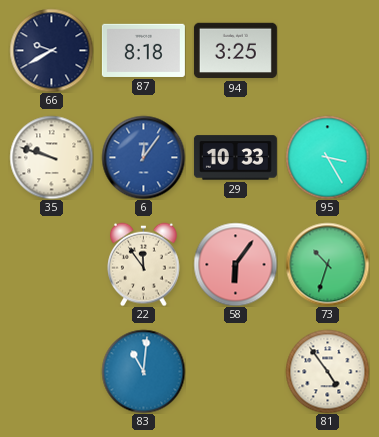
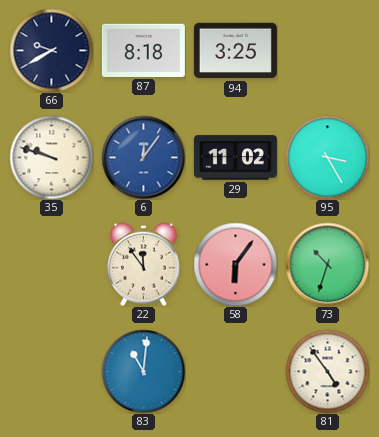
29: 10:33 -> 11:02
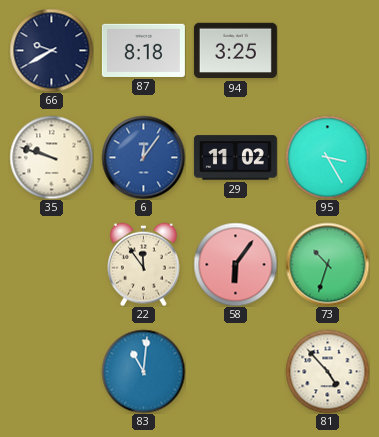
81: 4:54 -> 4:53
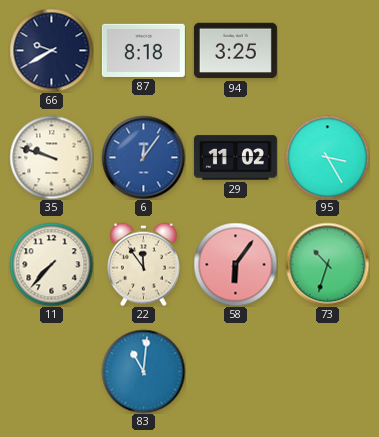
11: none -> 7:37
81: 4:53 -> none
